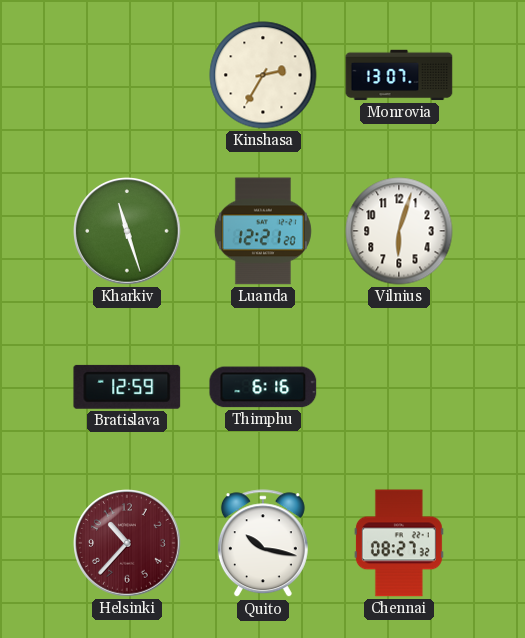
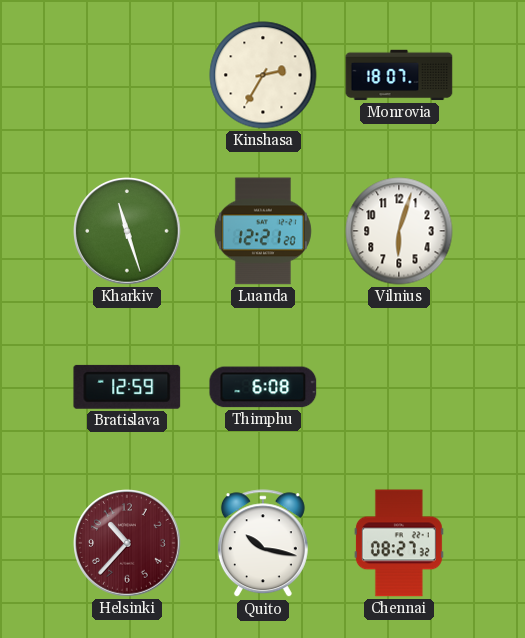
Monrovia: 13:07 -> 18:07
Thimphu: 6:16 -> 6:08
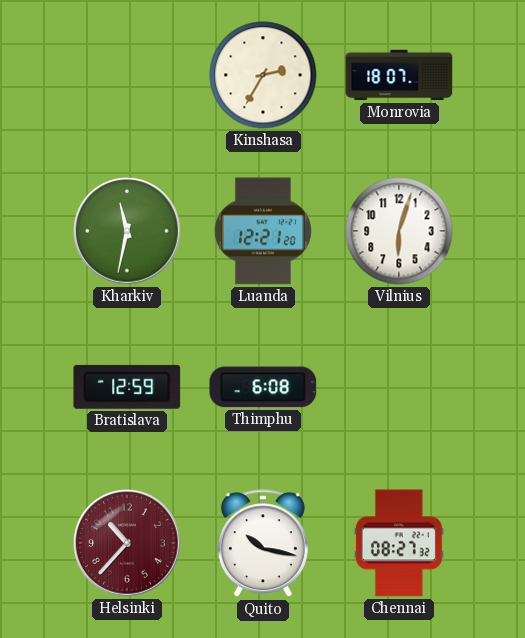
Kharkiv: 11:27 -> 11:32
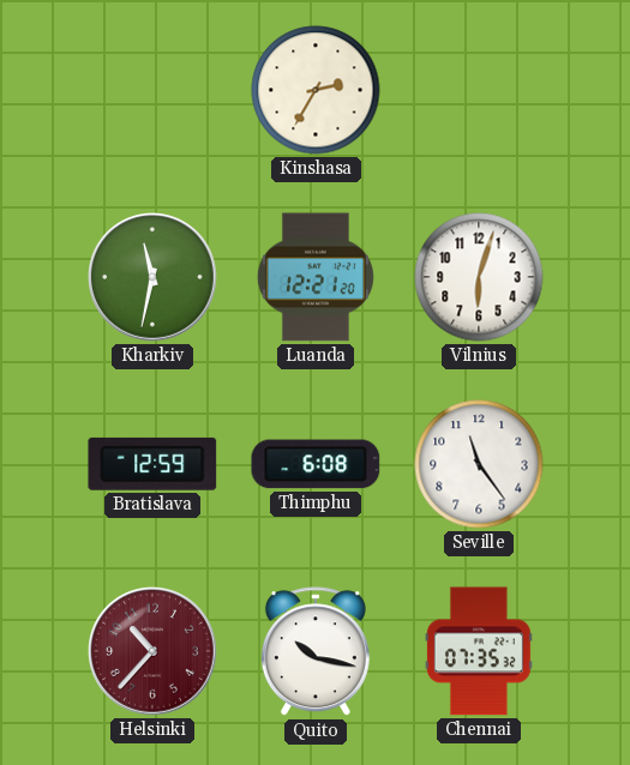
Monrovia: 18:07 -> none
Seville: none -> 11:24
Chennai: 08:27 -> 07:35
